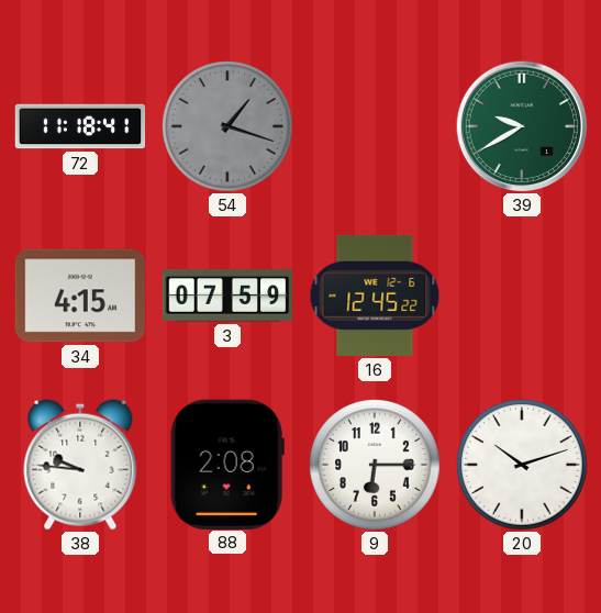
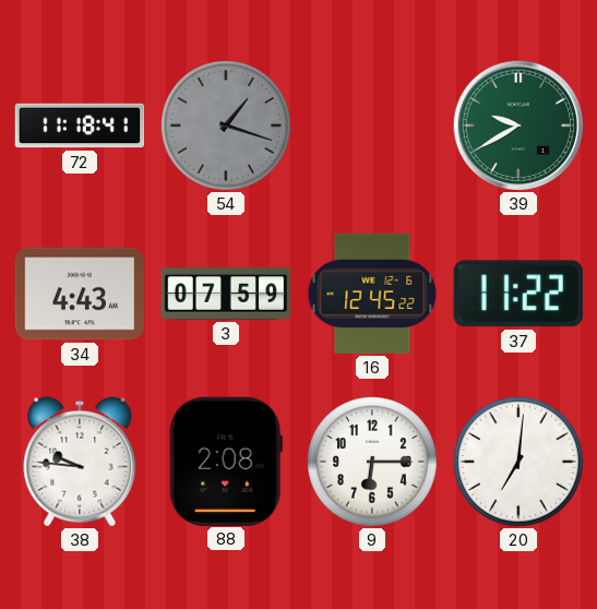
34: 4:15 -> 4:43
37: none -> 11:22
20: 10:12 -> 7:01
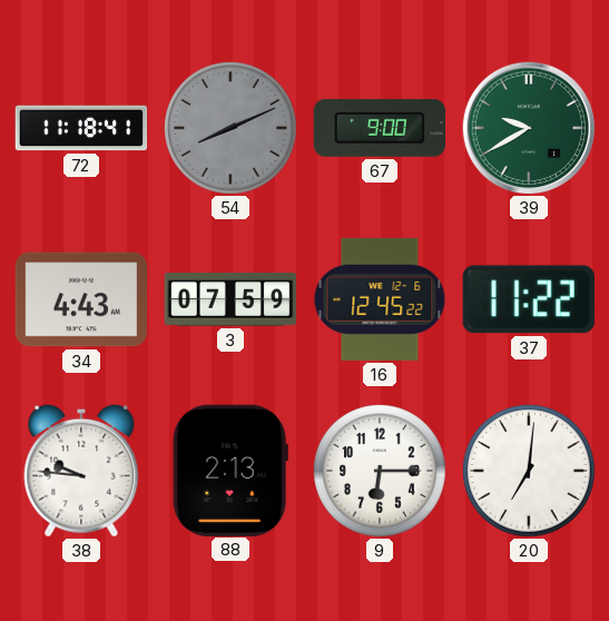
54: 1:18 -> 8:11
67: none -> 9:00
88: 2:08 -> 2:13
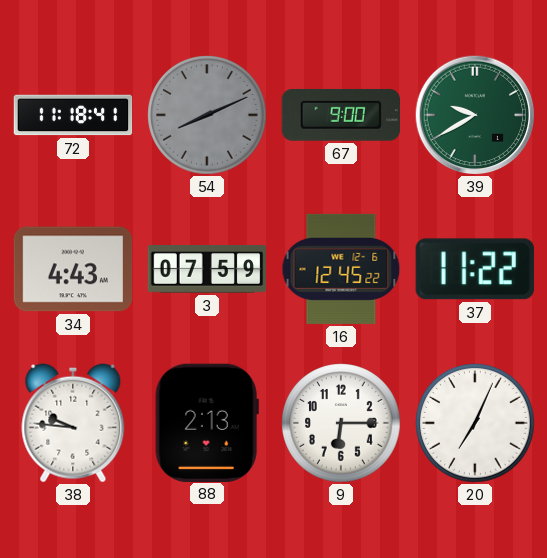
20: 7:01 -> 7:04
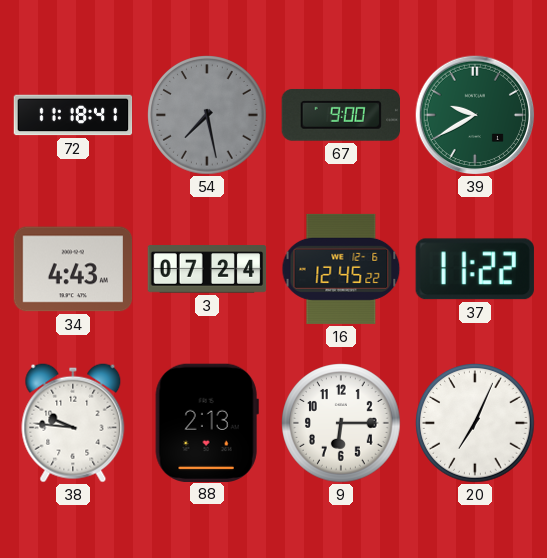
54: 8:11 -> 7:28
3: 07:59 -> 07:24
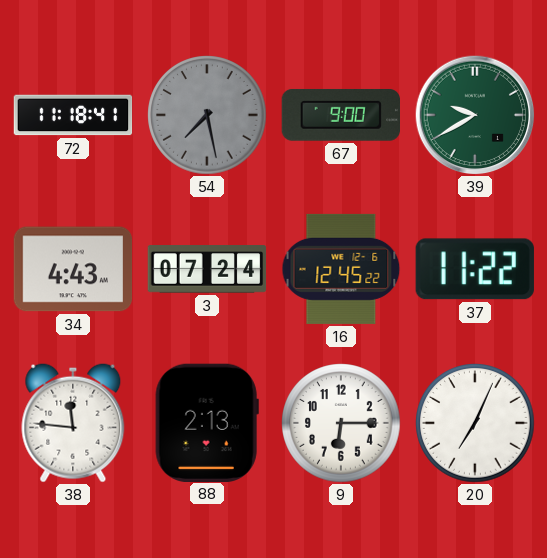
38: 9:46 -> 11:46
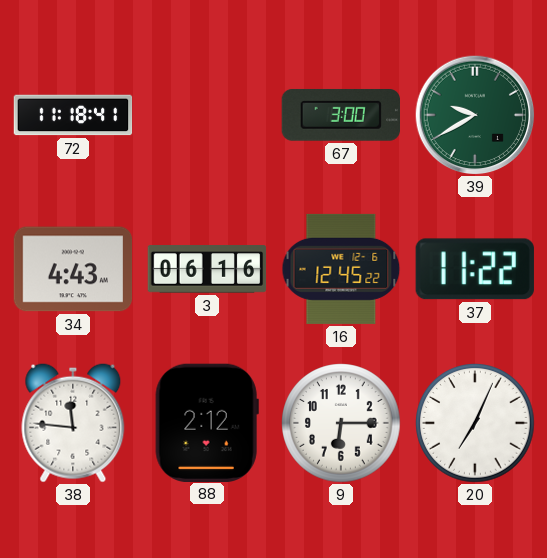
54: 7:28 -> none
67: 9:00 -> 3:00
3: 07:24 -> 06:16
88: 2:13 -> 2:12
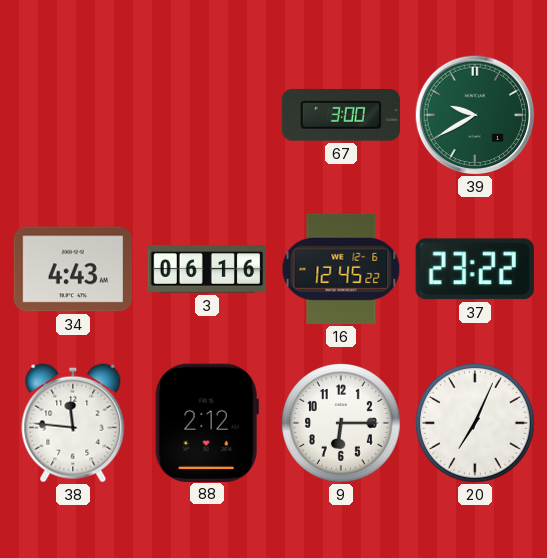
72: 11:18 -> none
37: 11:22 -> 23:22
